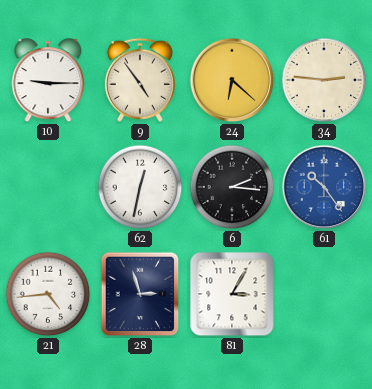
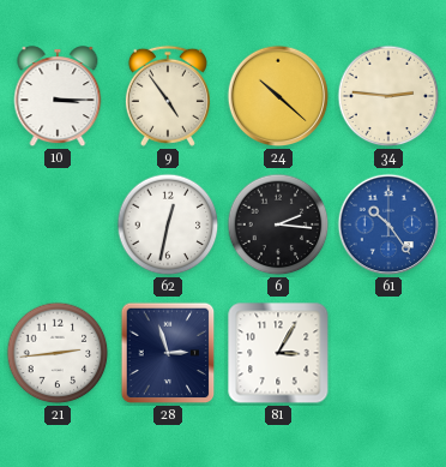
10: 9:15 -> 3:15
24: 6:22 -> 10:22
21: 4:44 -> 2:44
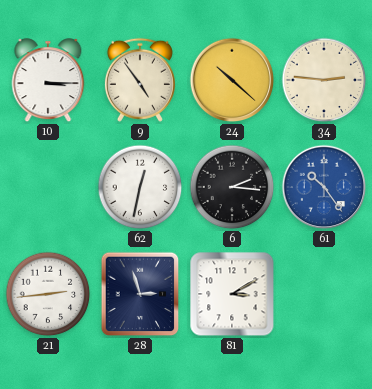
81: 3:05 -> 3:10
